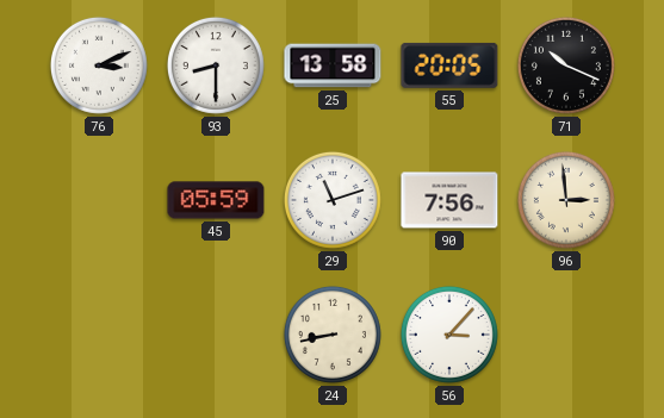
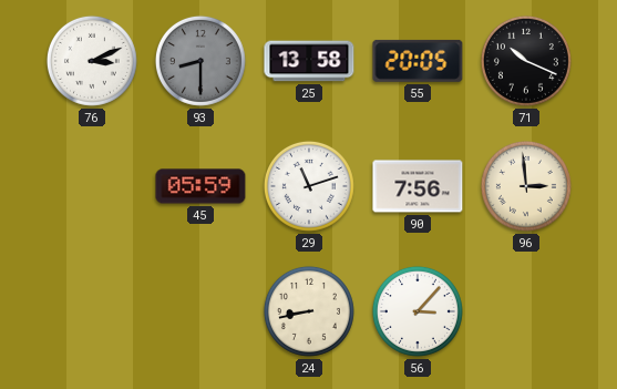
93 dial: white -> grey
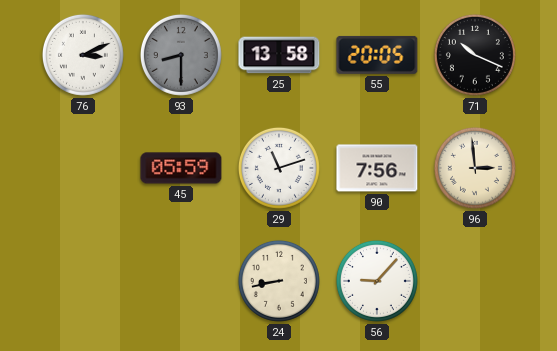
56: 3:07 -> 9:07
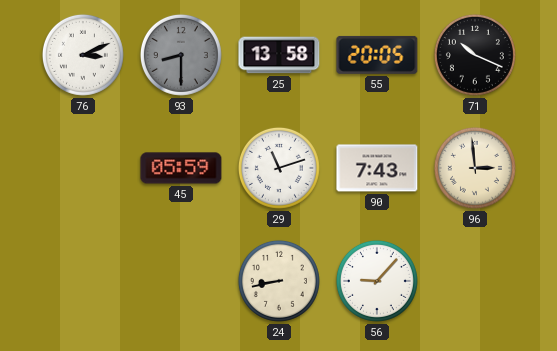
90: 7:56 -> 7:43
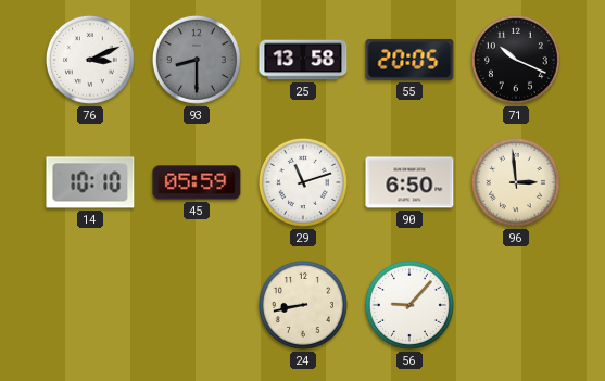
14: none -> 10:10
90: 7:43 -> 6:50
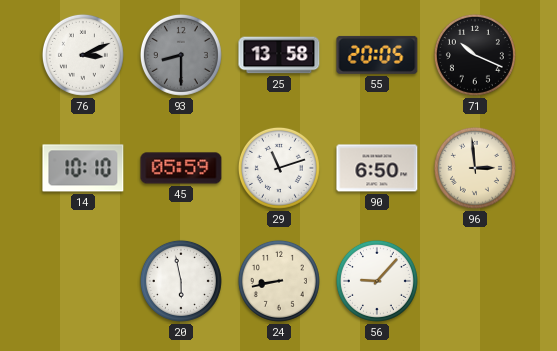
20: none -> 5:58
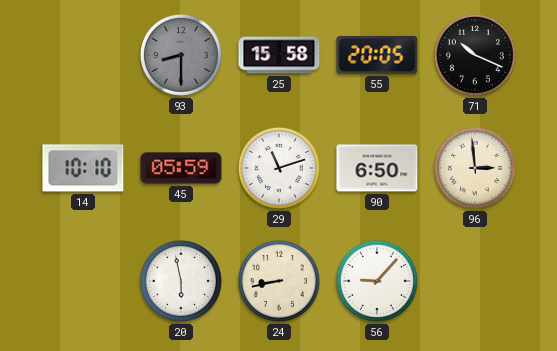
76: 3:11 -> none
25: 13:58 -> 15:58
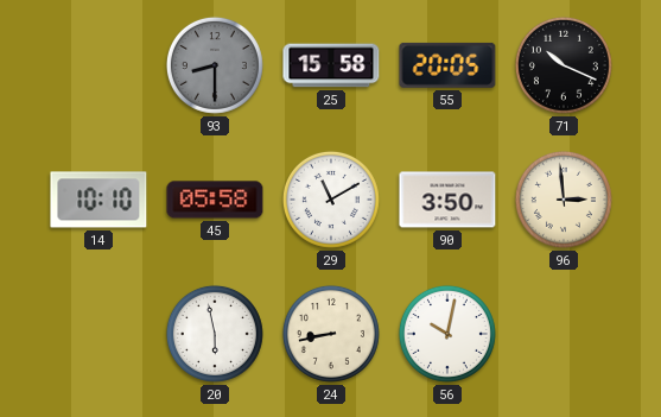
45: 05:59 -> 05:58
29: 11:12 -> 11:10
90: 6:50 -> 3:50
56: 9:07 -> 10:02
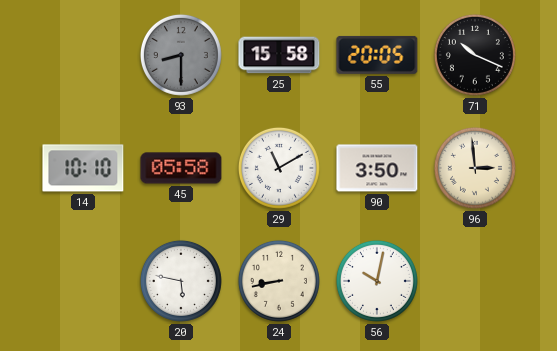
20: 5:58 -> 5:47
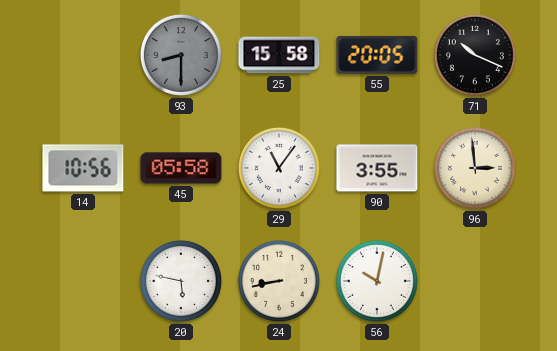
14: 10:10 -> 10:56
29: 11:10 -> 11:06
90: 3:50 -> 3:55
